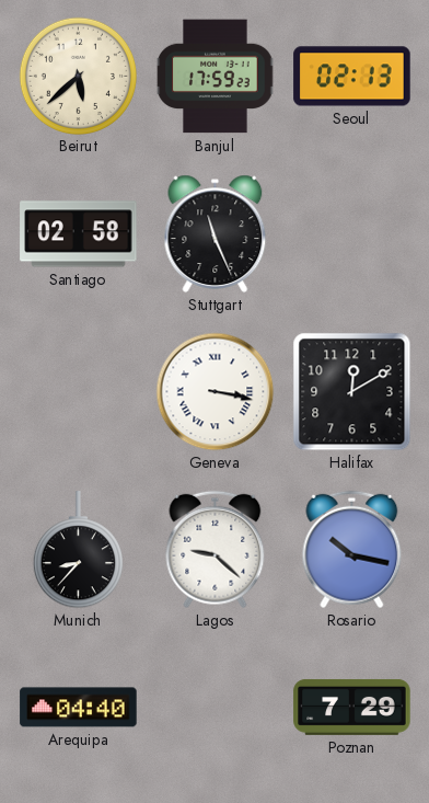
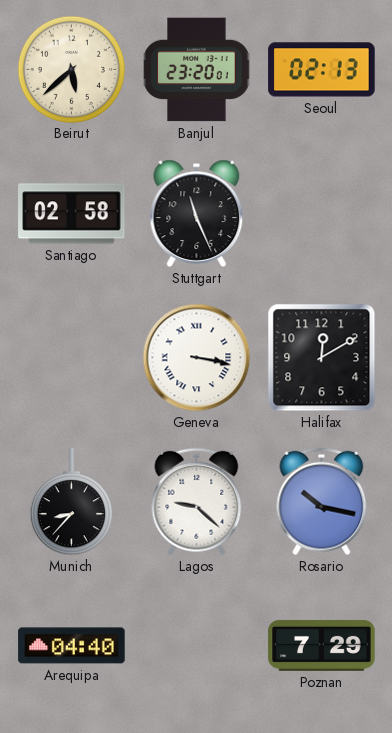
Banjul: 17:59 -> 23:20
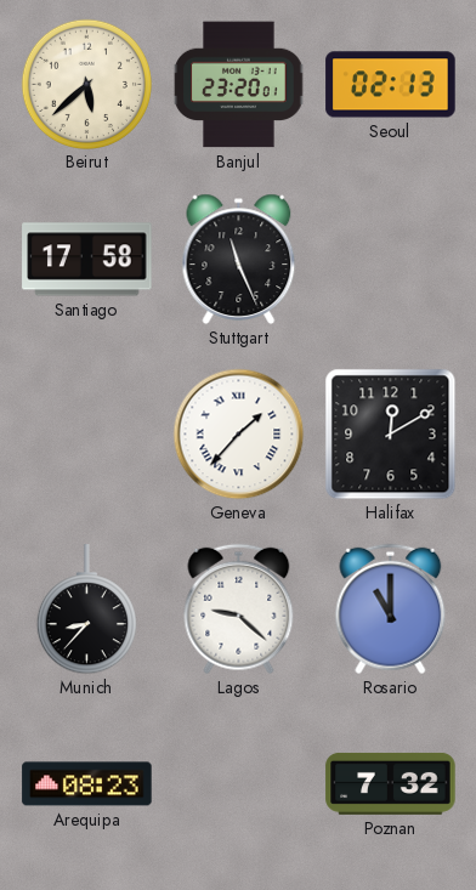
Santiago: 02:58 -> 17:58
Geneva: 3:17 -> 1:37
Rosario: 10:17 -> 11:00
Arequipa: 04:40 -> 08:23
Poznan: 7:29 -> 7:32
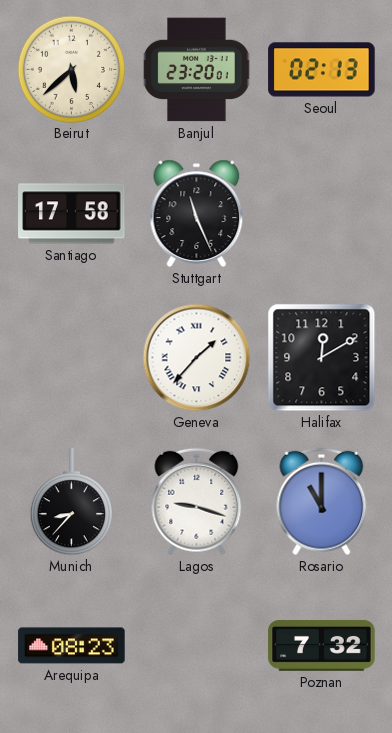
Lagos: 9:22 -> 9:18
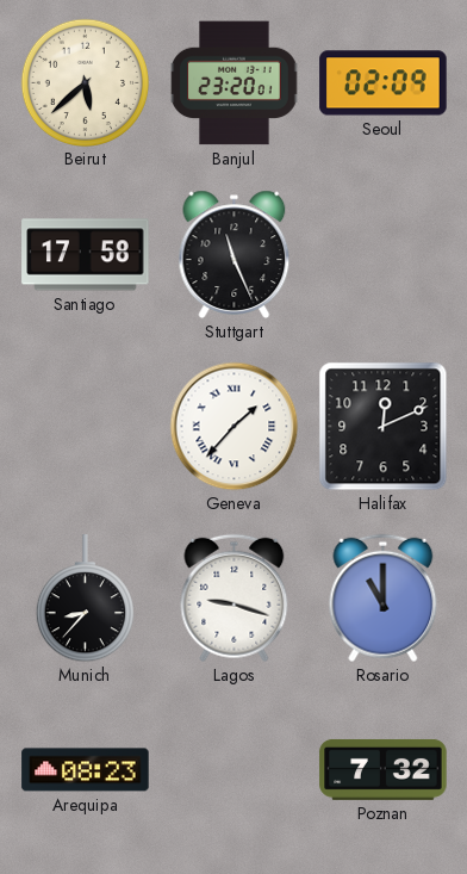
Seoul: 02:13 -> 02:09
Halifax: 12:10 -> 12:11
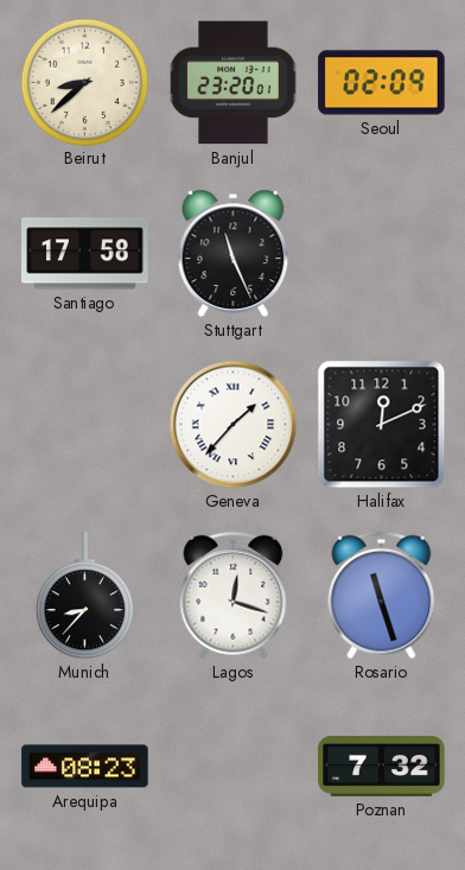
Beirut: 5:38 -> 8:38
Lagos: 9:18 -> 12:18
Rosario: 11:00 -> 11:27
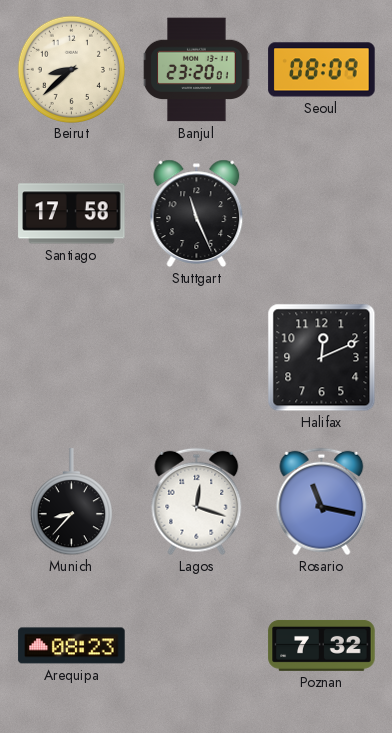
Seoul: 02:09 -> 08:09
Geneva: 1:37 -> none
Rosario: 11:27 -> 11:17
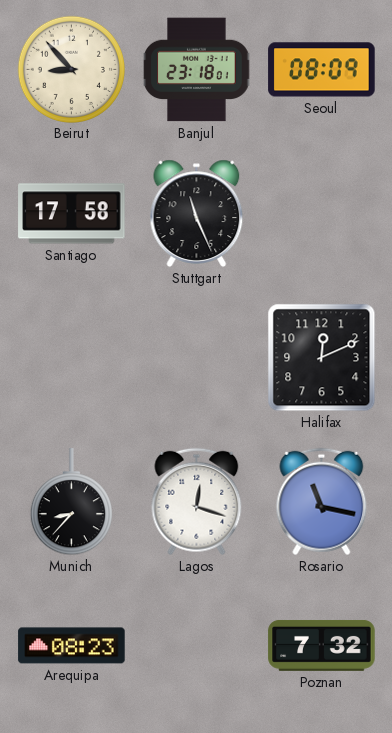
Beirut: 8:38 -> 8:53
Banjul: 23:20 -> 23:18
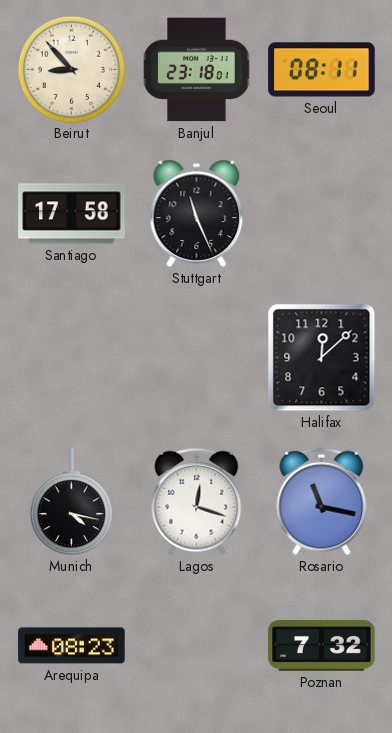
Seoul: 08:09 -> 08:11
Halifax: 12:11 -> 12:08
Munich: 8:37 -> 4:17
